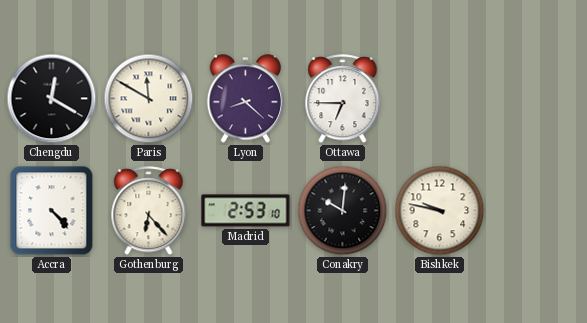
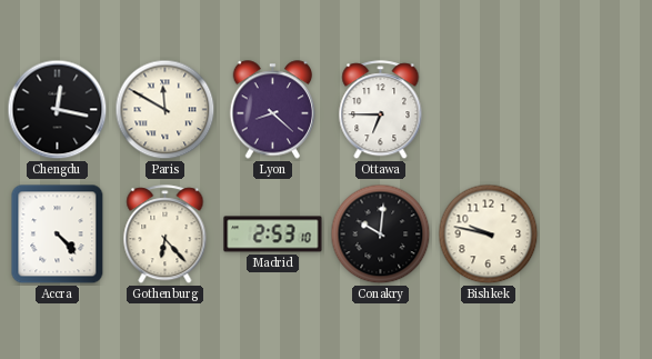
Chengdu: 12:20 -> 12:17
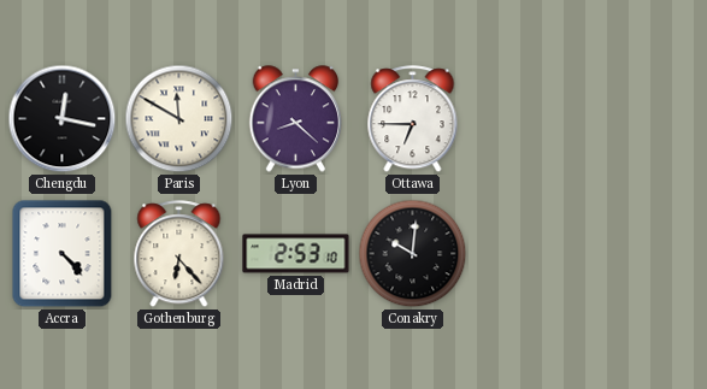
Bishkek: 9:47 -> none
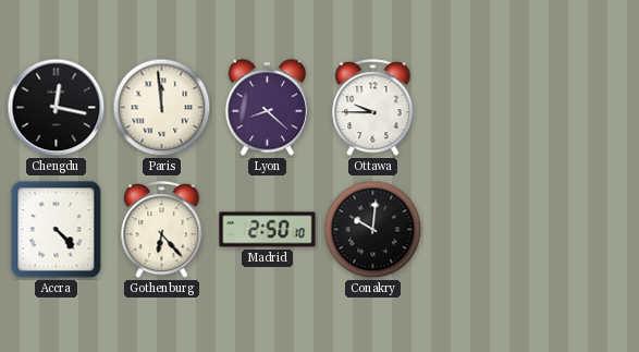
Paris: 11:50 -> 11:59
Ottawa: 6:45 -> 9:45
Madrid: 2:53 -> 2:50
